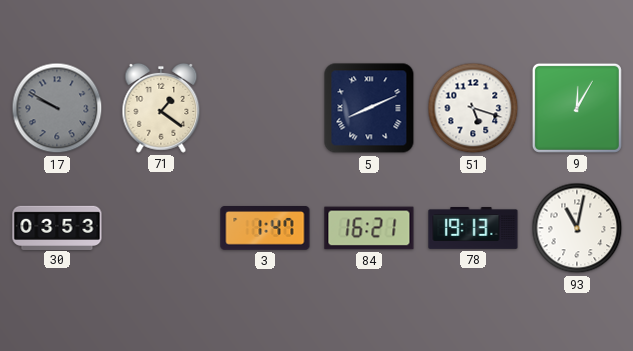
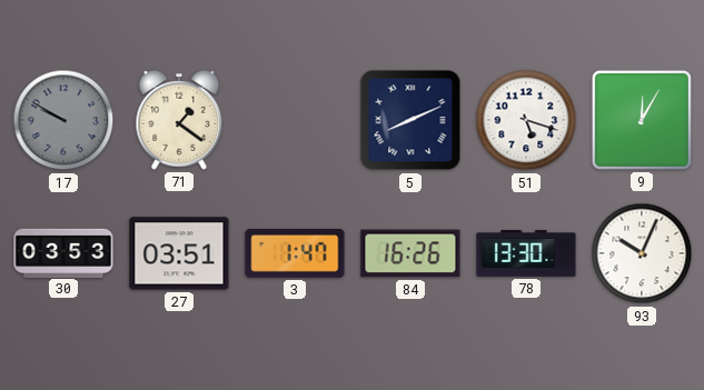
27: none -> 03:51
84: 16:21 -> 16:26
78: 19:13 -> 13:30
93: 11:02 -> 10:04
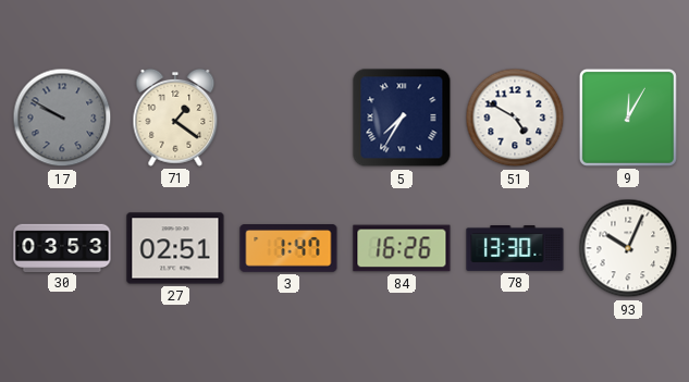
5: 8:11 -> 7:35
51: 5:18 -> 4:50
27: 03:51 -> 02:51
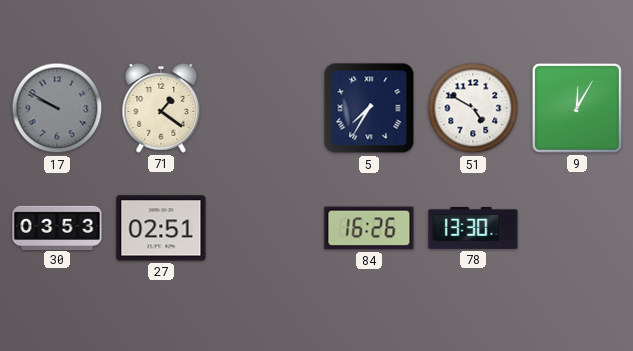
3: 1:47 -> none
93: 10:04 -> none
